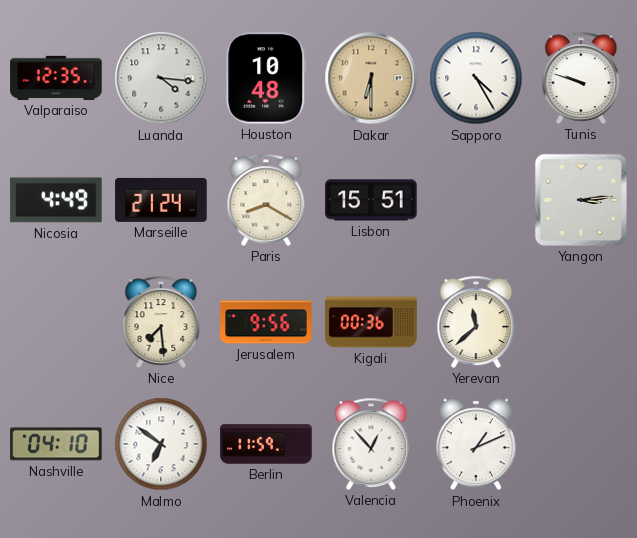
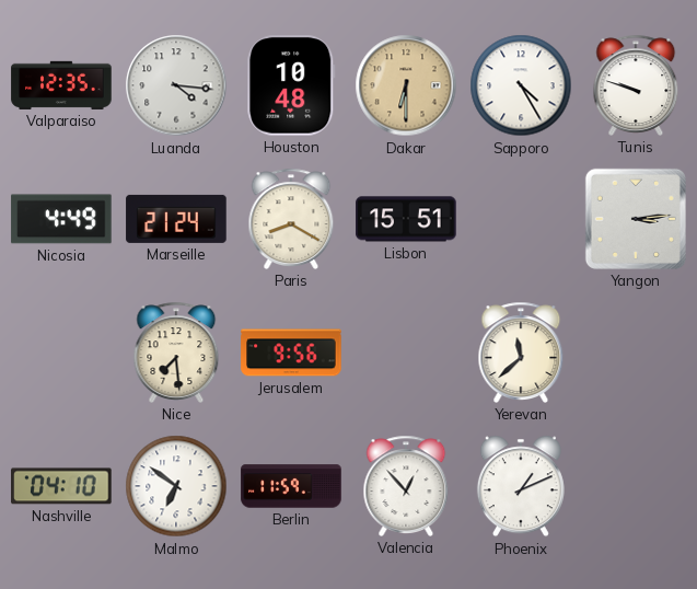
Kigali: 00:36 -> none
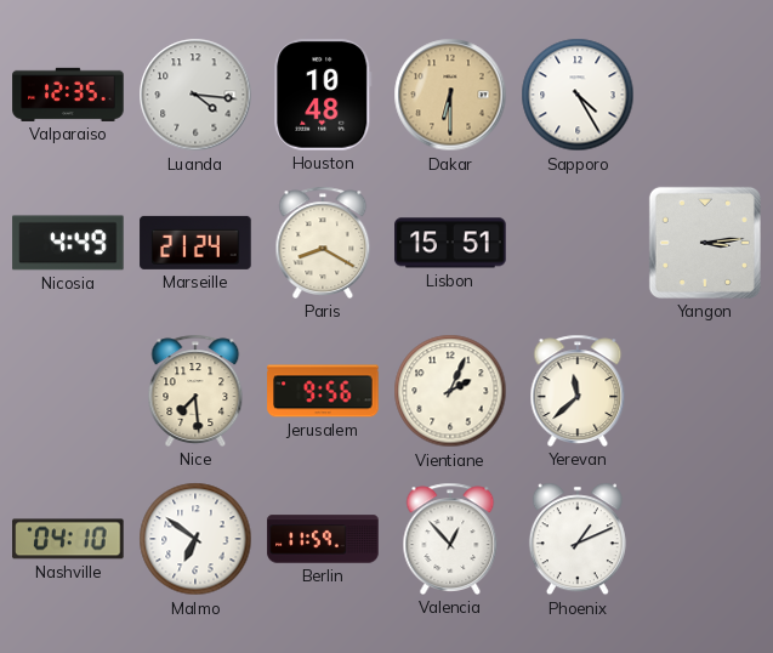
Tunis: 9:48 -> none
Vientiane: none -> 2:04
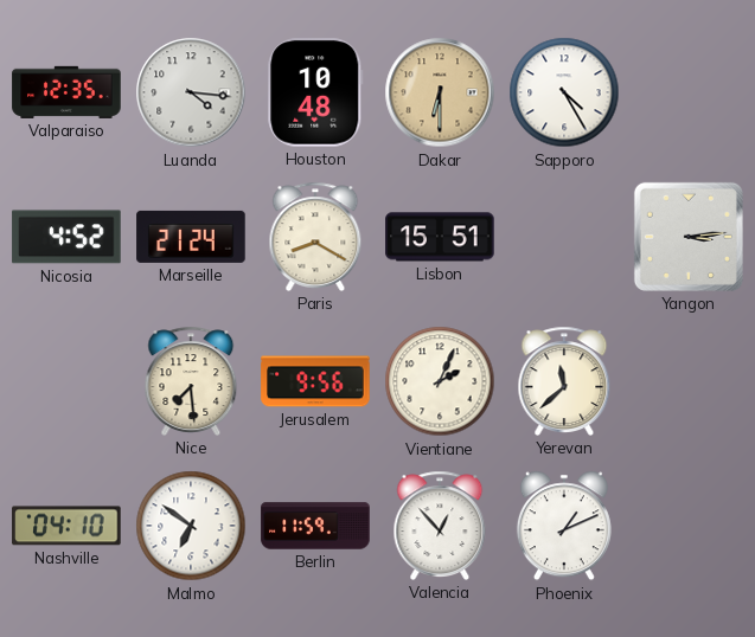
Nicosia: 4:49 -> 4:52
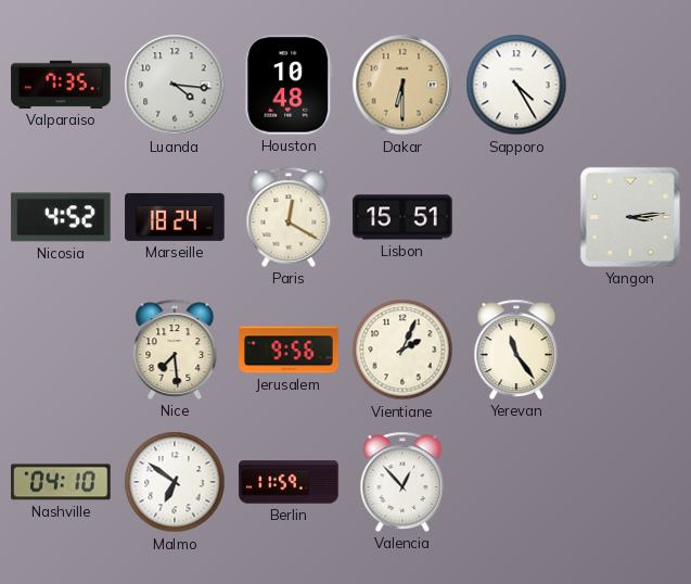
Valparaiso: 12:35 -> 7:35
Marseille: 21:24 -> 18:24
Paris: 8:20 -> 12:20
Yerevan: 11:38 -> 11:24
Phoenix: 1:11 -> none
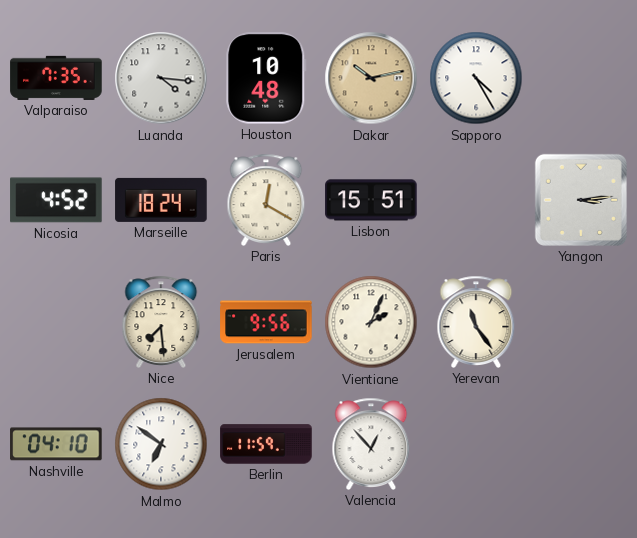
Dakar: 6:30 -> 10:13
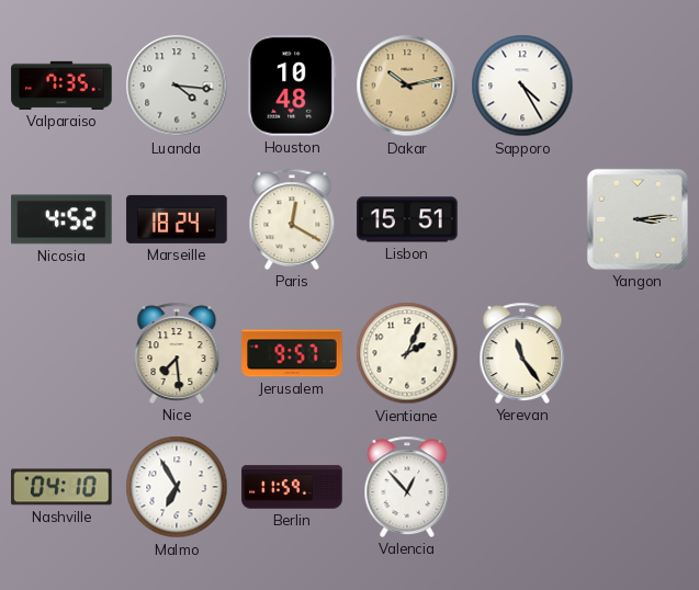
Jerusalem: 9:56 -> 9:57
Malmo: 6:51 -> 6:55
